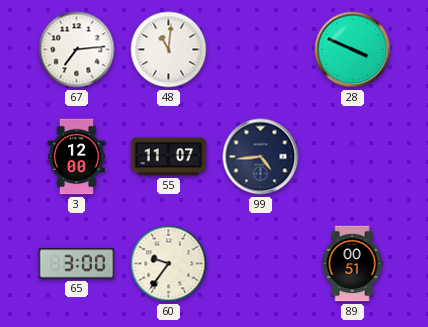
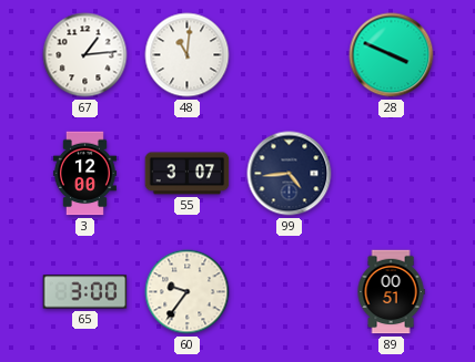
67: 7:14 -> 1:14
55: 11:07 -> 3:07
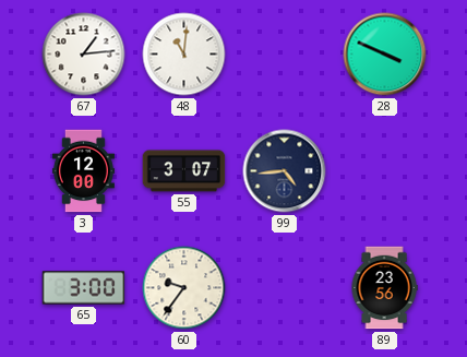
89: 00:51 -> 23:56
